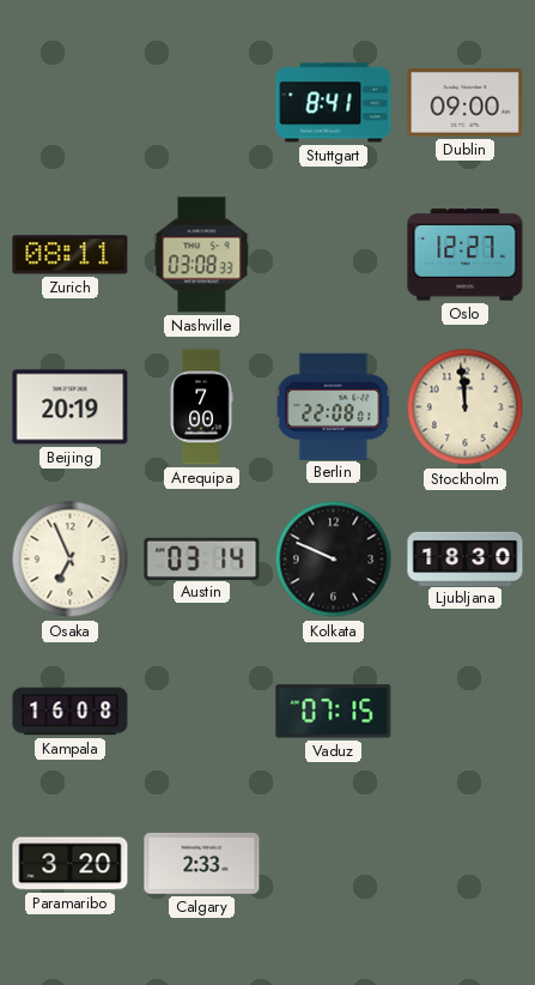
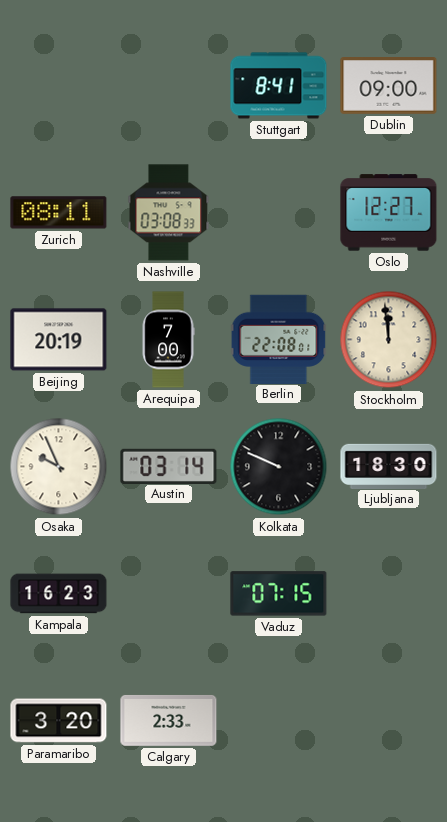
Osaka: 6:56 -> 9:56
Kampala: 16:08 -> 16:23
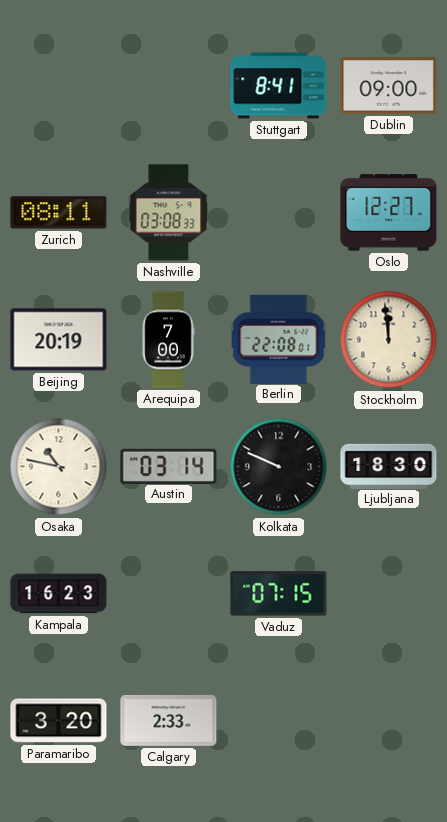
Osaka: 9:56 -> 10:47
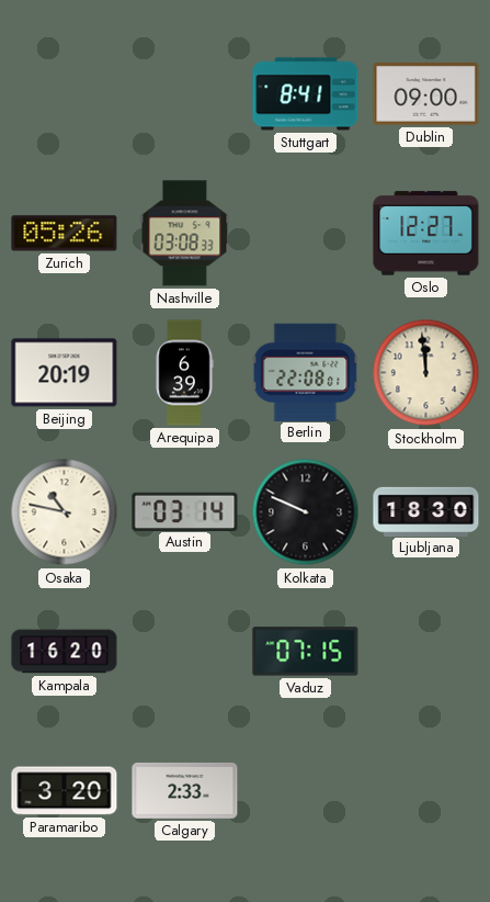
Zurich: 08:11 -> 05:26
Arequipa: 7:00 -> 6:39
Kampala: 16:23 -> 16:20
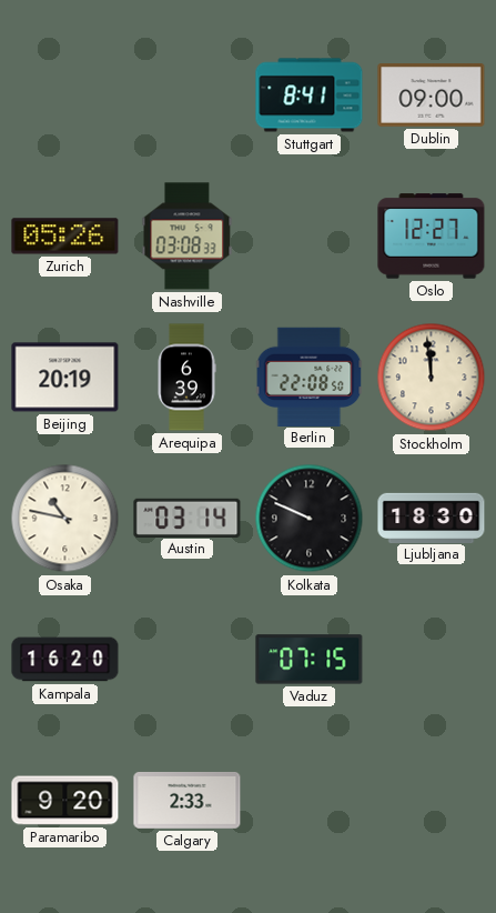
Berlin: 22:08:01 -> 22:08:50
Paramaribo: 3:20 -> 9:20
